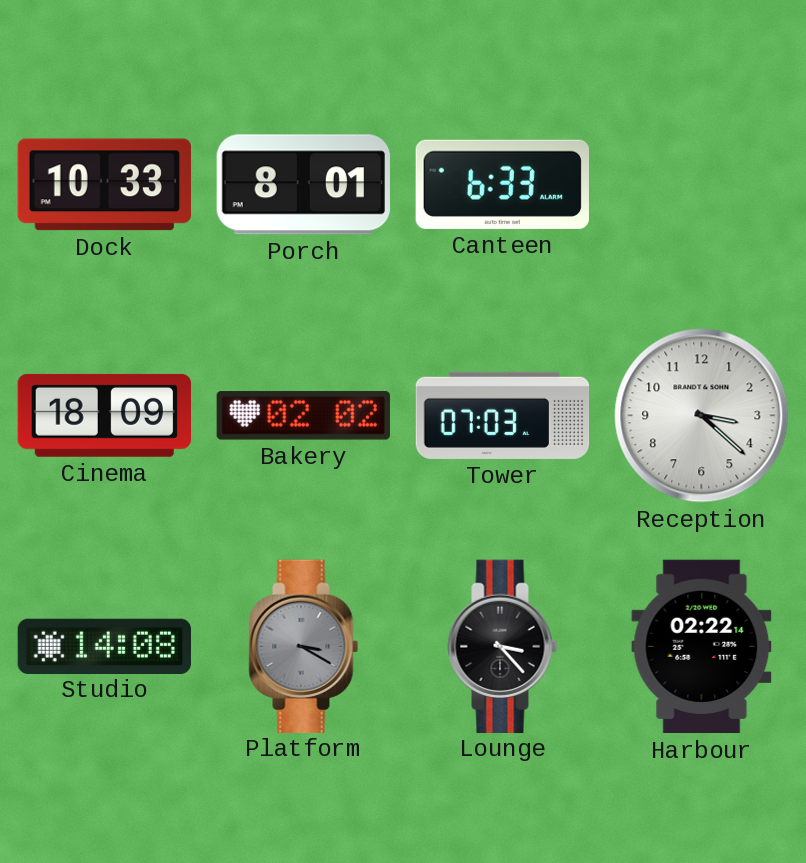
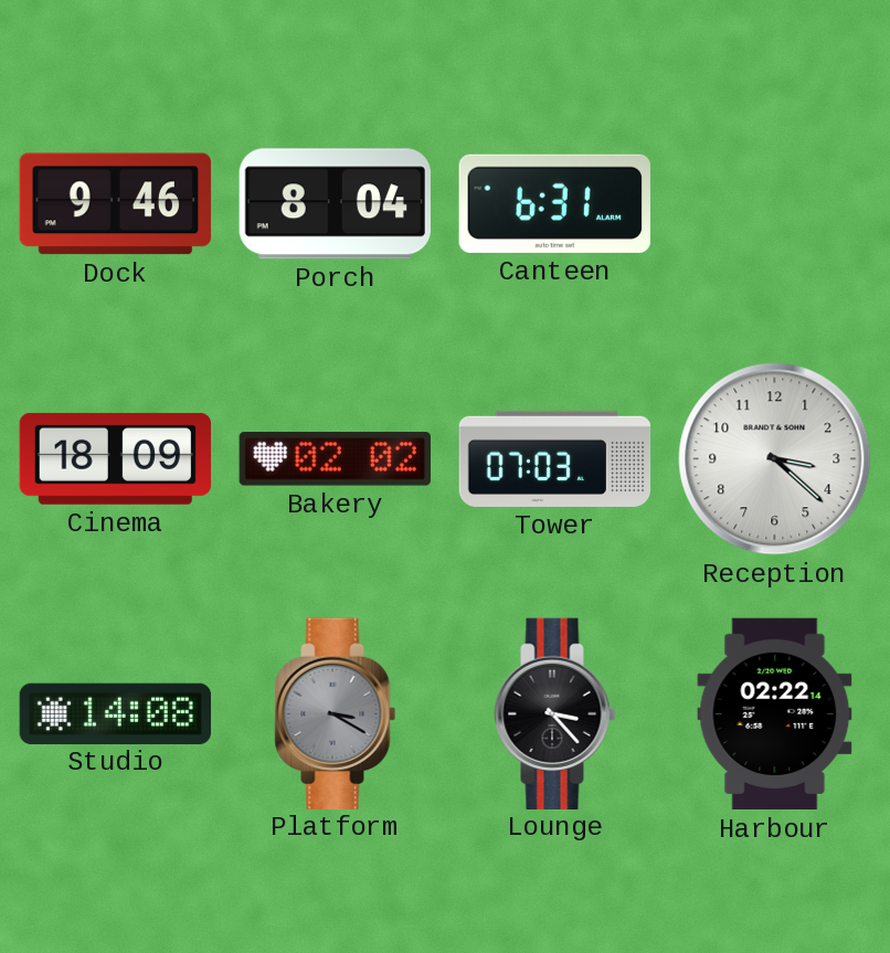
Dock: 10:33 -> 9:46
Porch: 8:01 -> 8:04
Canteen: 6:33 -> 6:31
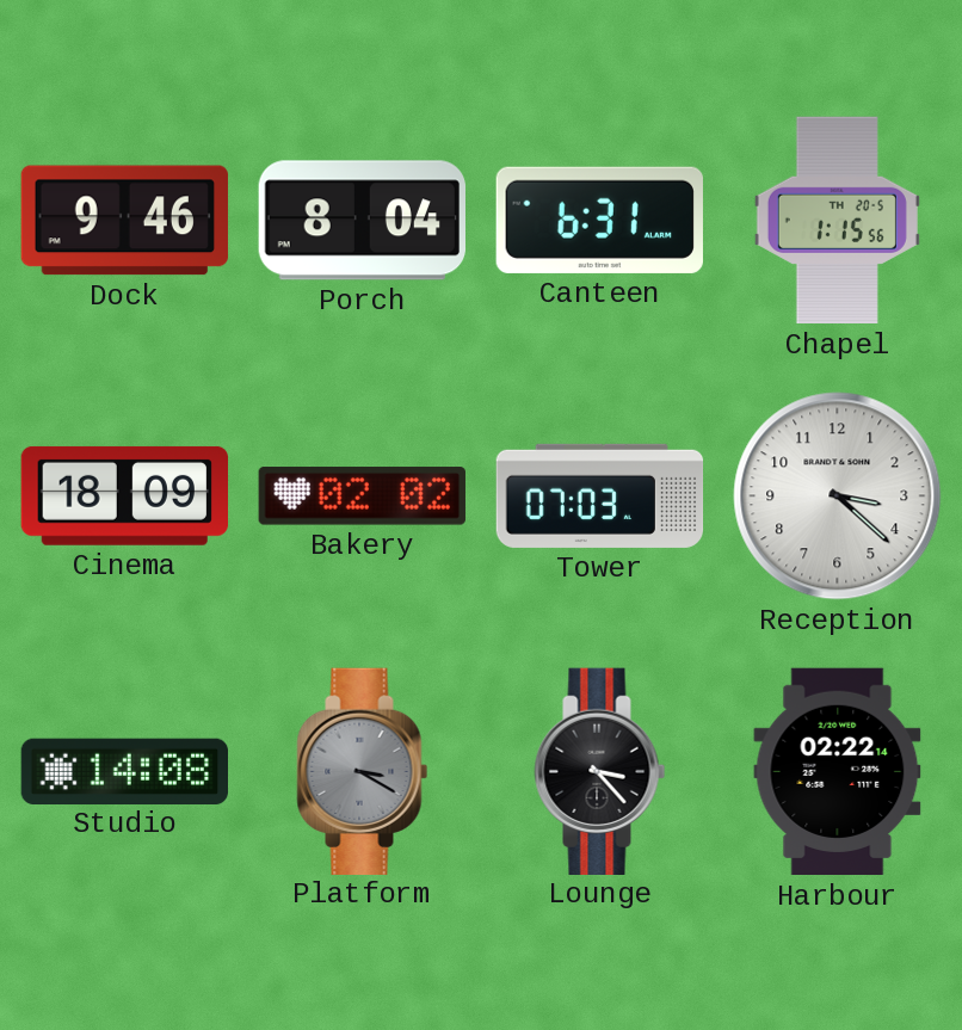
Chapel: none -> 1:15
